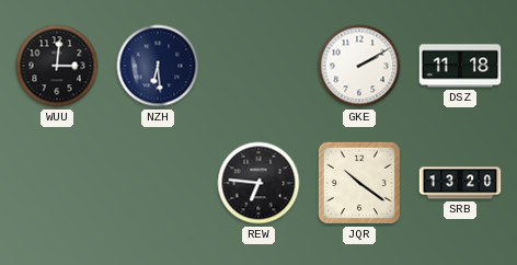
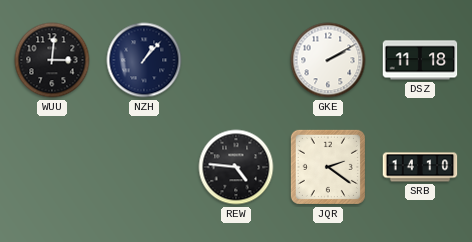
NZH: 6:29 -> 1:07
REW: 6:46 -> 4:46
JQR: 10:21 -> 2:21
SRB: 13:20 -> 14:10
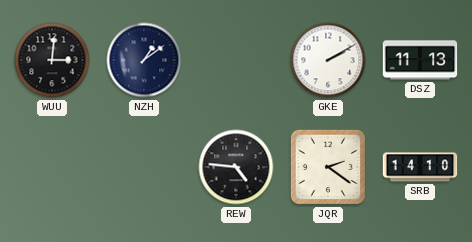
NZH: 1:07 -> 1:09
DSZ: 11:18 -> 11:13
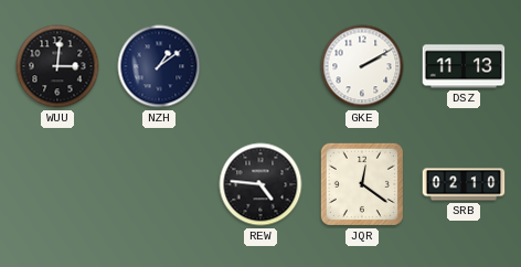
JQR: 2:21 -> 12:21
SRB: 14:10 -> 02:10
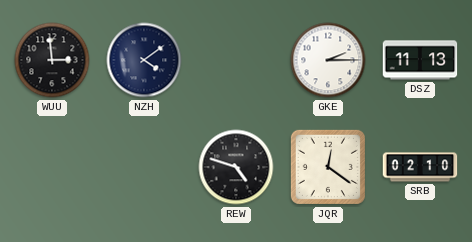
WUU: 3:01 -> 2:59
NZH: 1:09 -> 4:09
GKE: 2:10 -> 2:15
REW: 4:46 -> 4:48
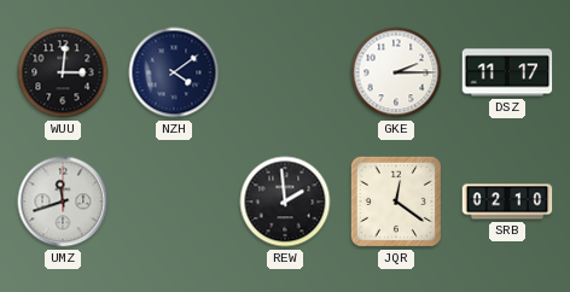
WUU: 2:59 -> 3:01
DSZ: 11:13 -> 11:17
UMZ: none -> 11:42
REW: 4:48 -> 1:59
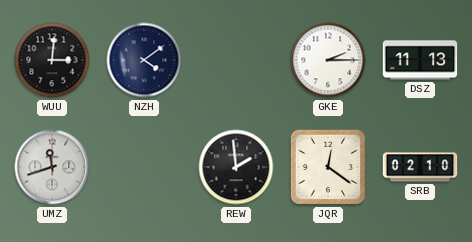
DSZ: 11:17 -> 11:13
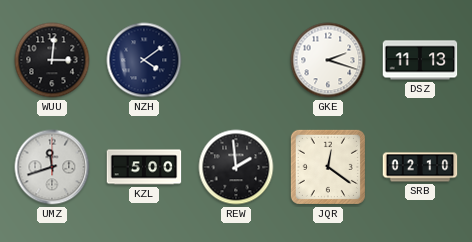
GKE: 2:15 -> 2:18
KZL: none -> 5:00
